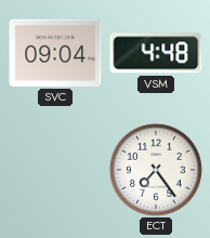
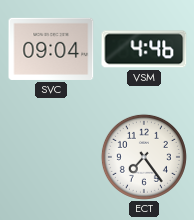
VSM: 4:48 -> 4:46
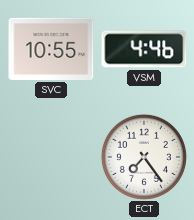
SVC: 09:04 -> 10:55
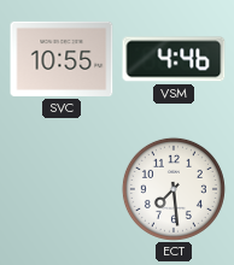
ECT: 7:24 -> 7:29
